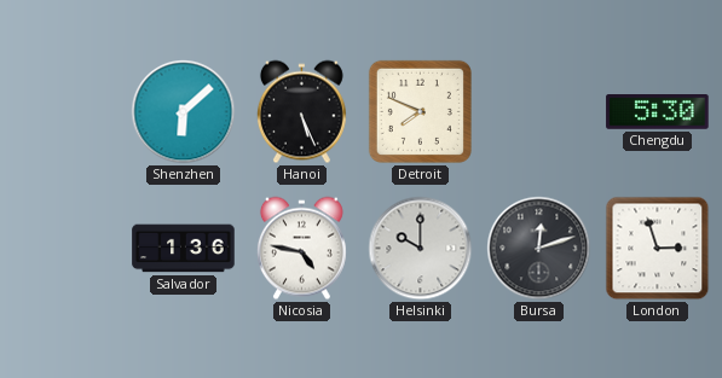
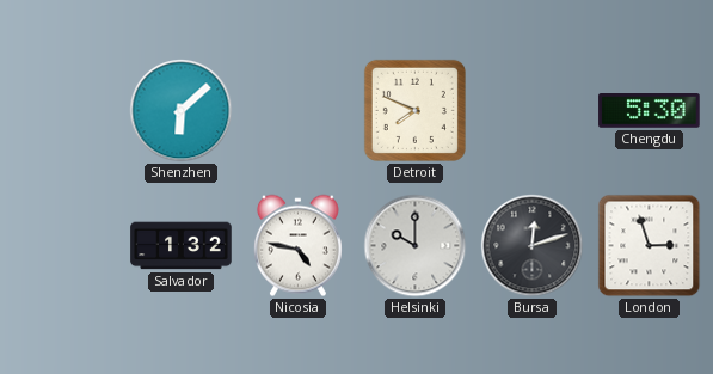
Hanoi: 5:26 -> none
Salvador: 1:36 -> 1:32
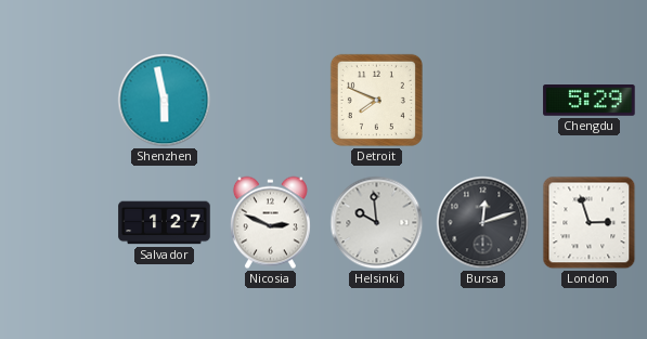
Shenzhen: 6:08 -> 5:58
Chengdu: 5:30 -> 5:29
Salvador: 1:32 -> 1:27
Nicosia: 4:47 -> 2:49
Helsinki: 10:00 -> 9:59
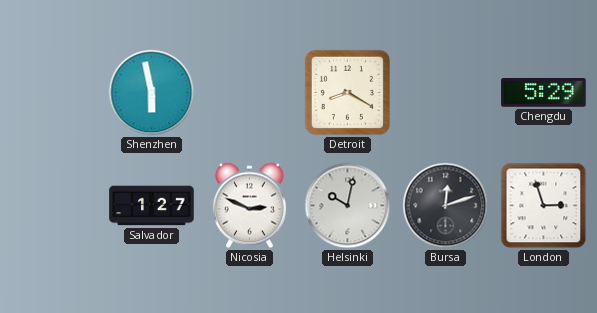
Detroit: 7:49 -> 8:20
Helsinki: 9:59 -> 10:02
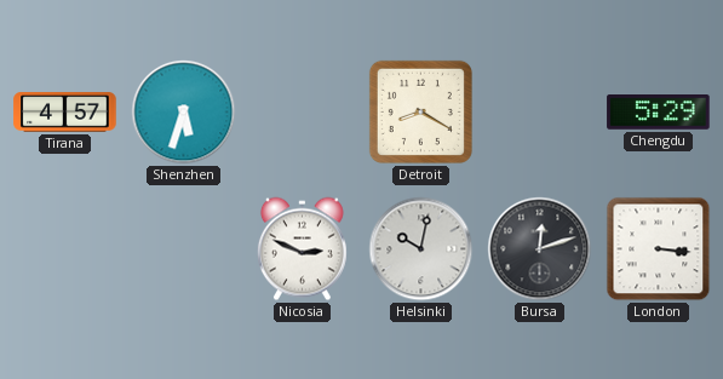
Tirana: none -> 4:57
Shenzhen: 5:58 -> 5:33
Salvador: 1:27 -> none
London: 2:57 -> 3:16
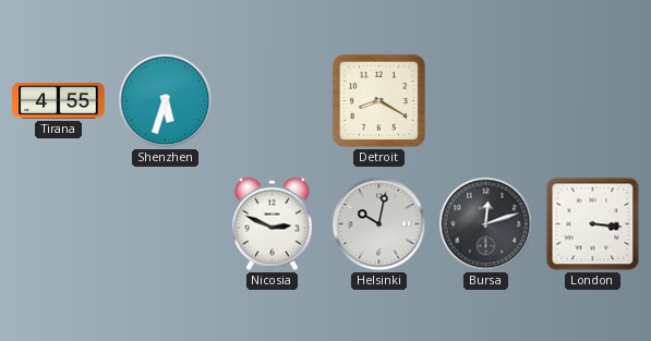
Tirana: 4:57 -> 4:55
Chengdu: 5:29 -> none
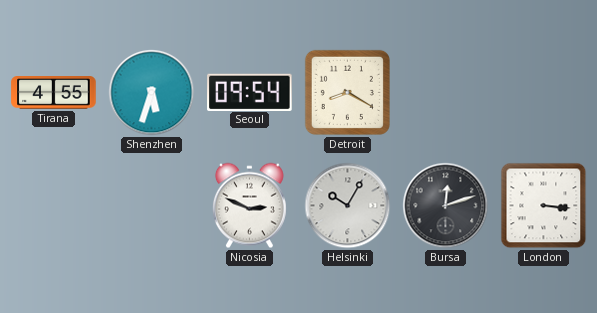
Seoul: none -> 09:54
Helsinki: 10:02 -> 10:05
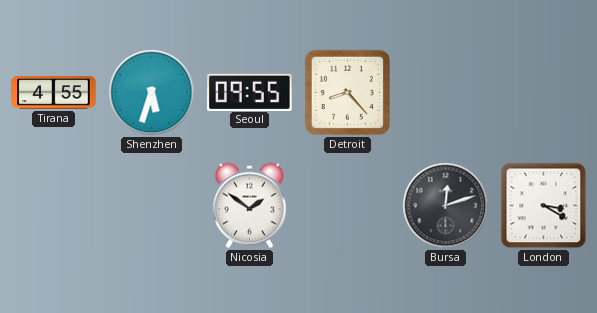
Seoul: 09:54 -> 09:55
Detroit: 8:20 -> 8:23
Nicosia: 2:49 -> 1:51
Helsinki: 10:05 -> none
London: 3:16 -> 3:20
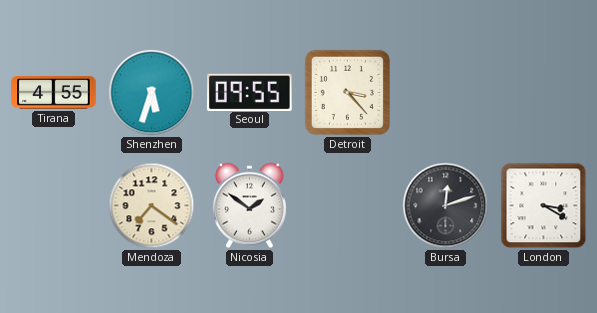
Detroit: 8:23 -> 3:23
Mendoza: none -> 7:21
